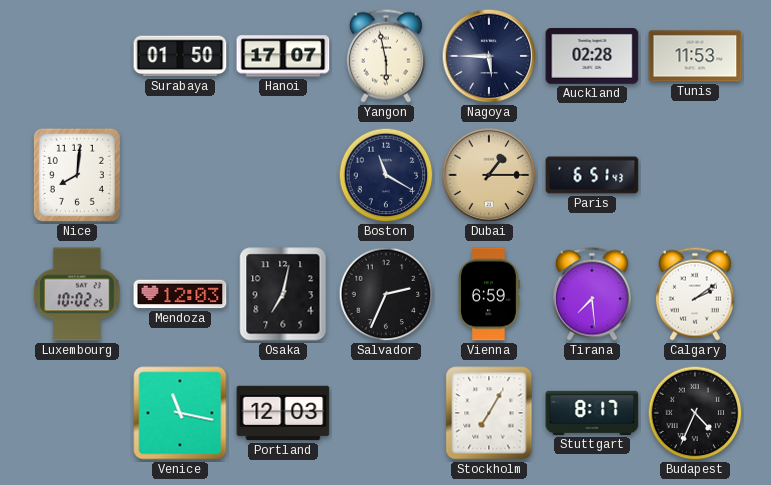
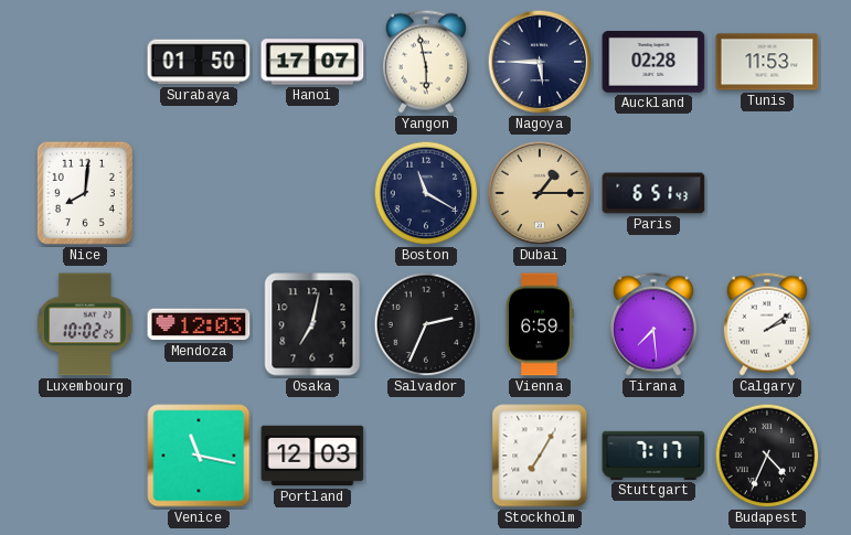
Stuttgart: 8:17 -> 7:17
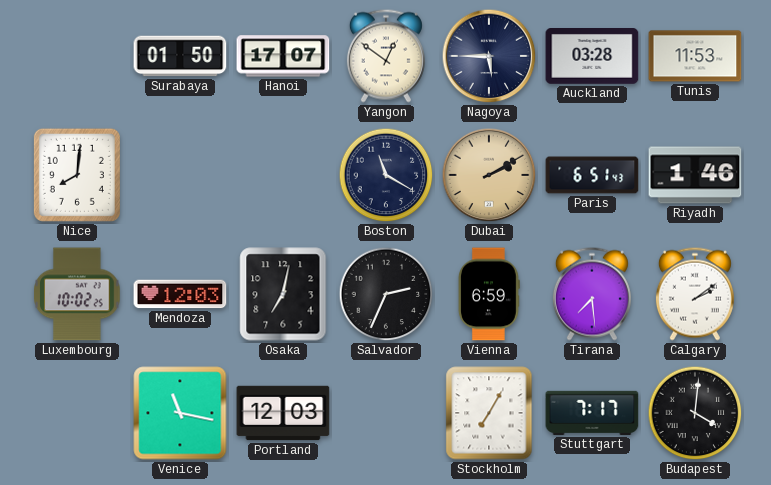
Yangon: 5:58 -> 12:51
Auckland: 02:28 -> 03:28
Dubai: 1:15 -> 2:10
Riyadh: none -> 1:46
Budapest: 4:34 -> 4:01
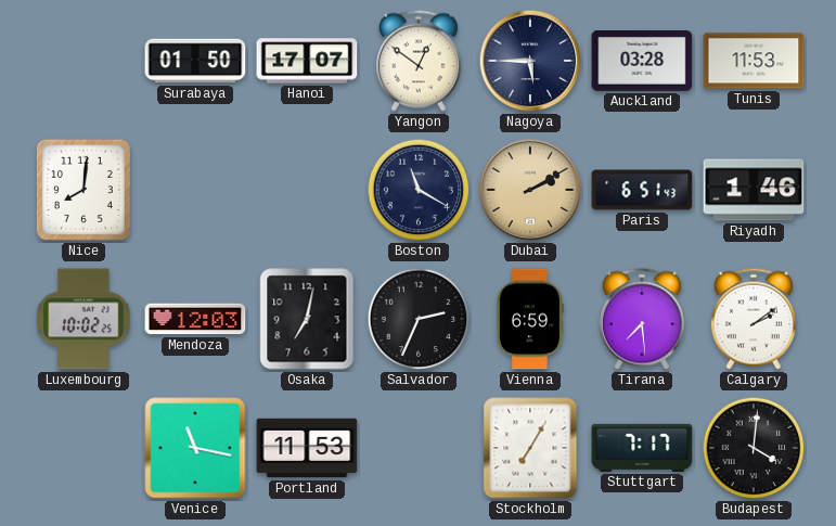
Portland: 12:03 -> 11:53
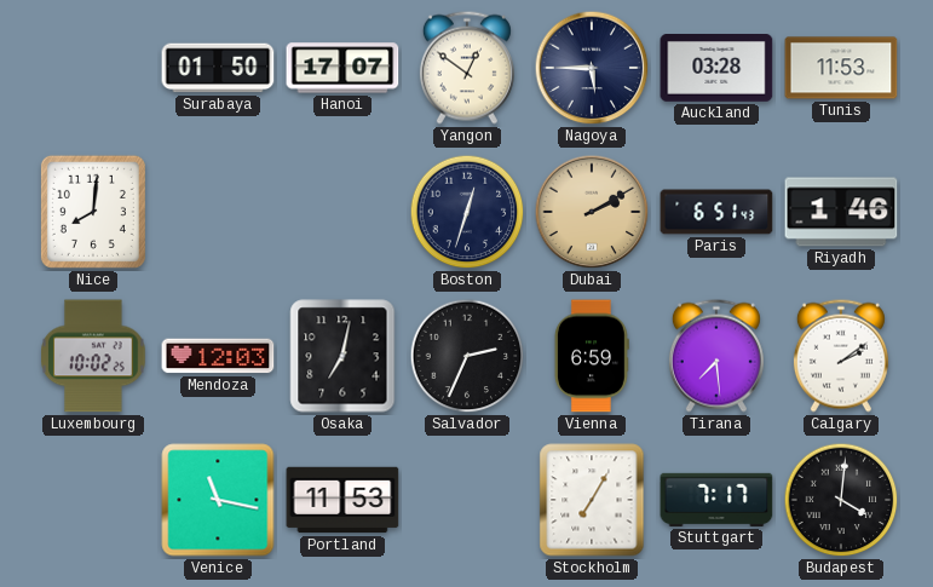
Boston: 11:20 -> 12:33
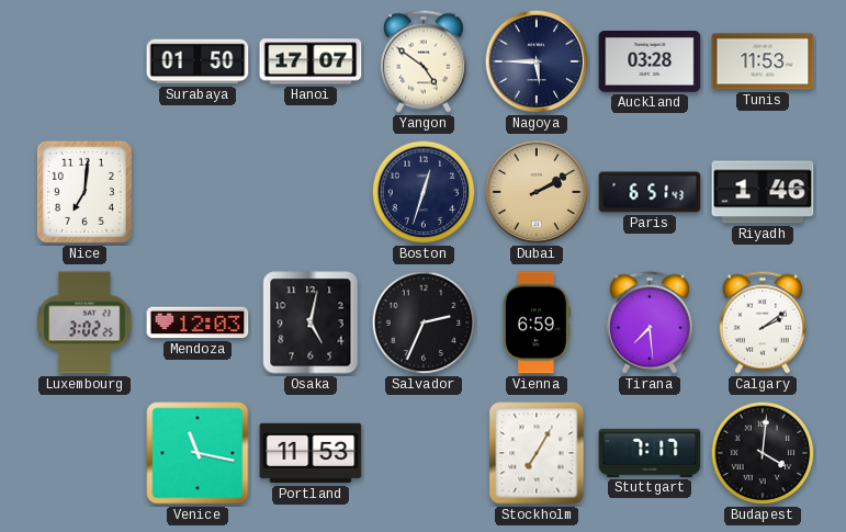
Yangon: 12:51 -> 4:51
Nice: 8:01 -> 7:01
Luxembourg: 10:02 -> 3:02
Osaka: 7:02 -> 5:02
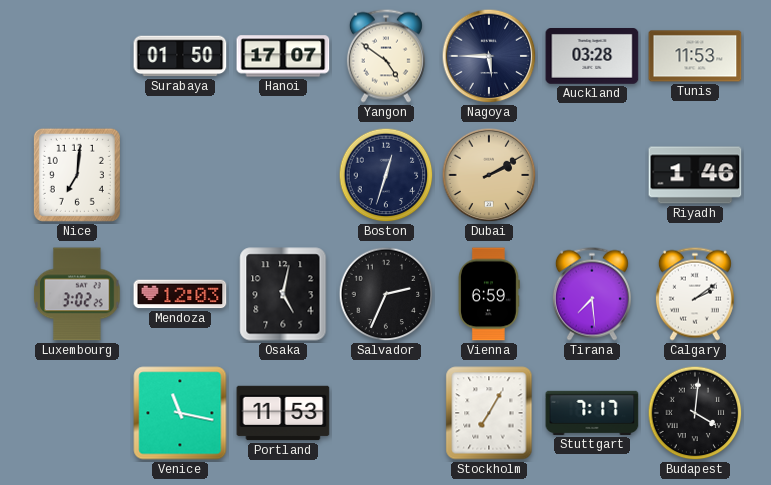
Paris: 6:51 -> none
